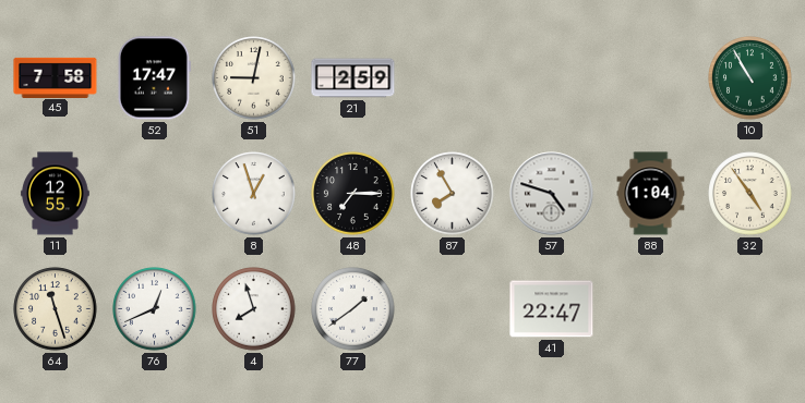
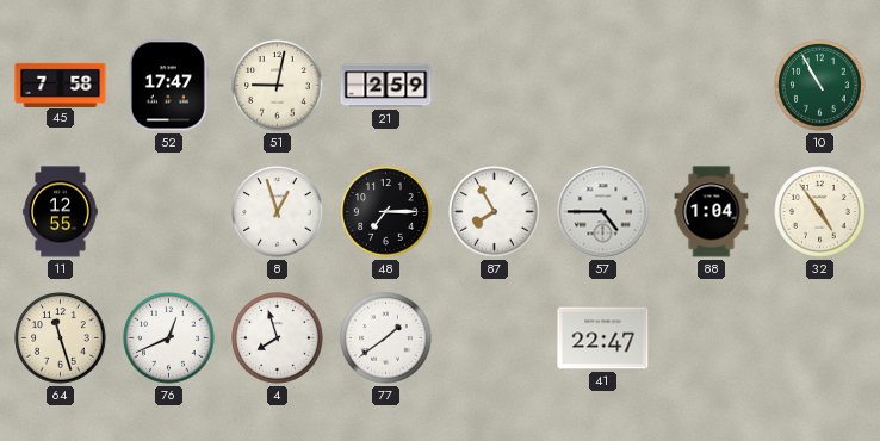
57: 4:48 -> 4:45
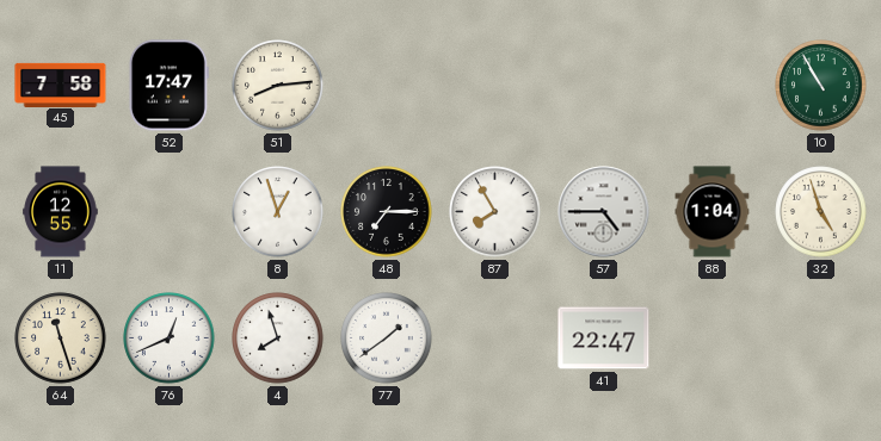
51: 9:02 -> 8:14
21: 2:59 -> none
32: 4:54 -> 4:57
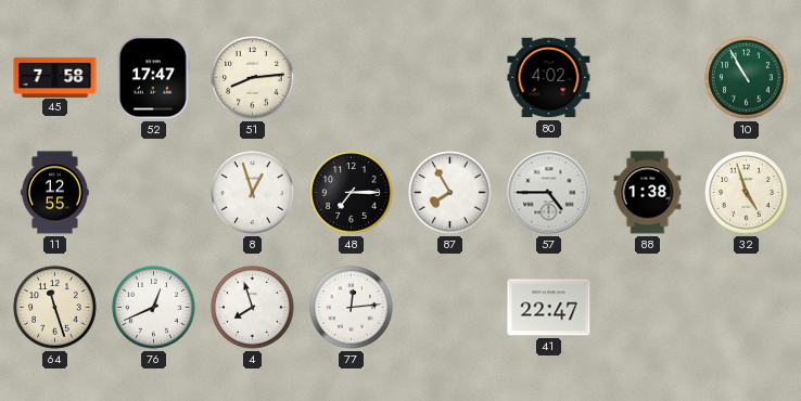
80: none -> 4:02
88: 1:04 -> 1:38
77: 1:39 -> 12:14
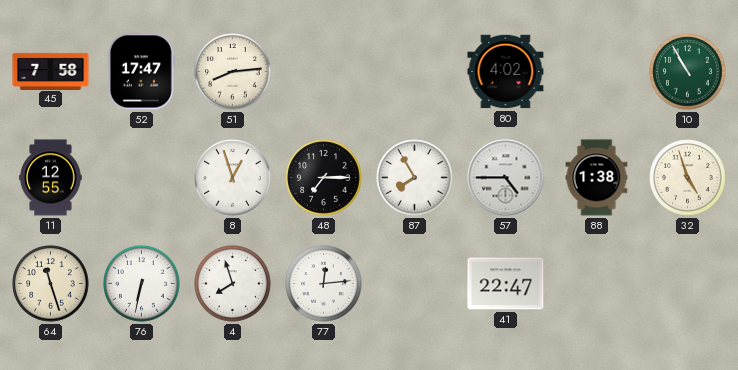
76: 12:41 -> 6:32
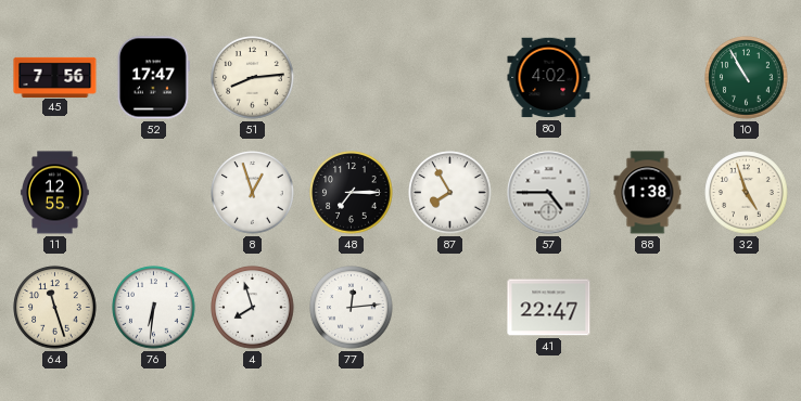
45: 7:58 -> 7:56
76: 6:32 -> 6:31
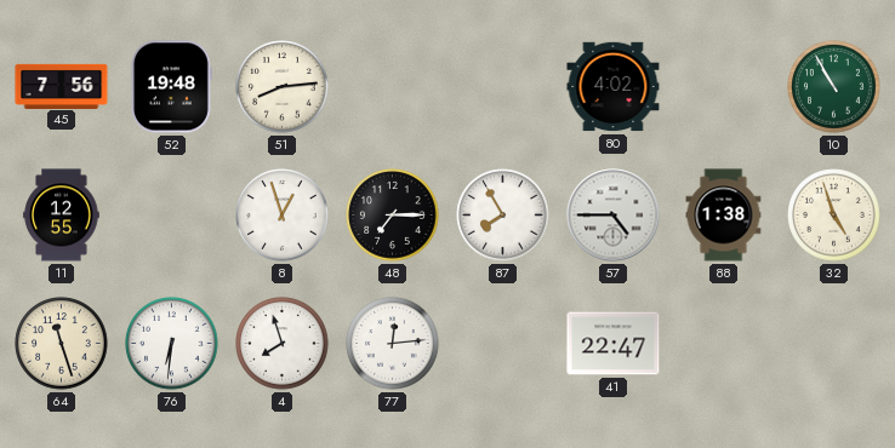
52: 17:47 -> 19:48
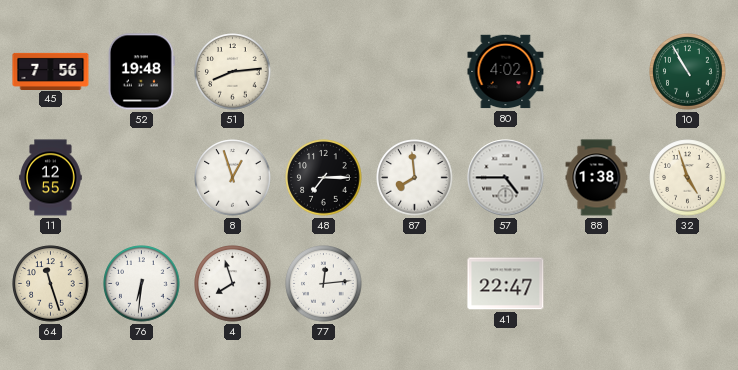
87: 7:55 -> 7:59
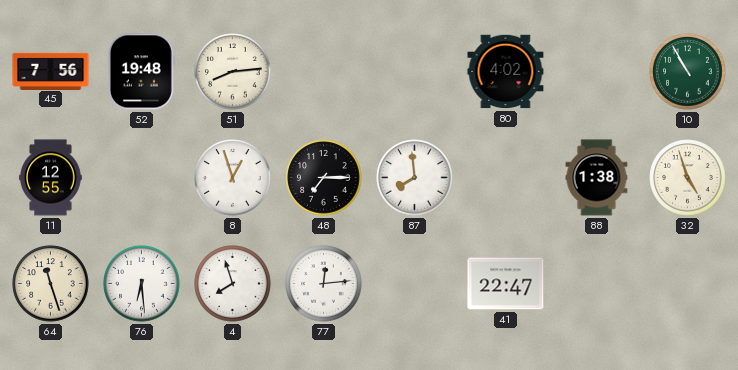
57: 4:45 -> none
76: 6:31 -> 6:29
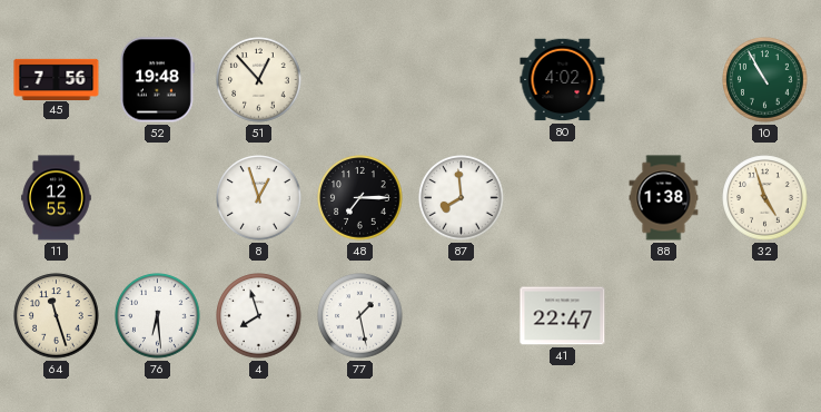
51: 8:14 -> 12:53
77: 12:14 -> 1:28
